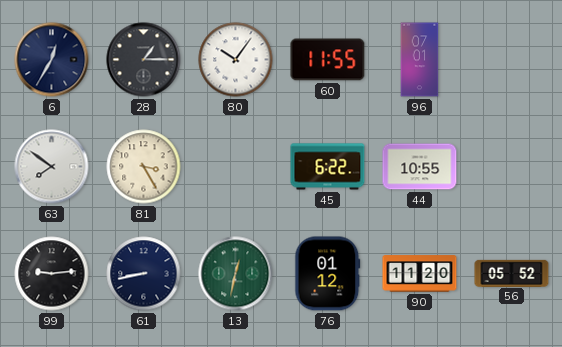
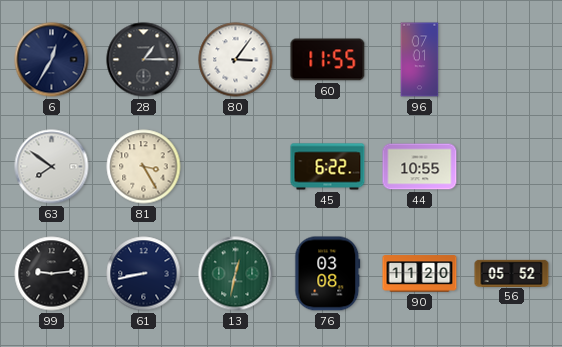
80: 10:06 -> 3:06
76: 01:12 -> 03:08
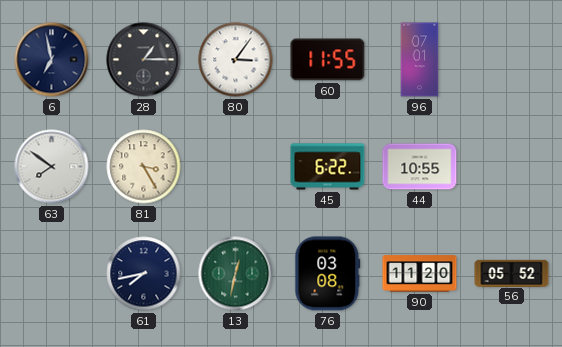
6: 12:35 -> 6:58
99: 9:14 -> none
61: 8:43 -> 7:43
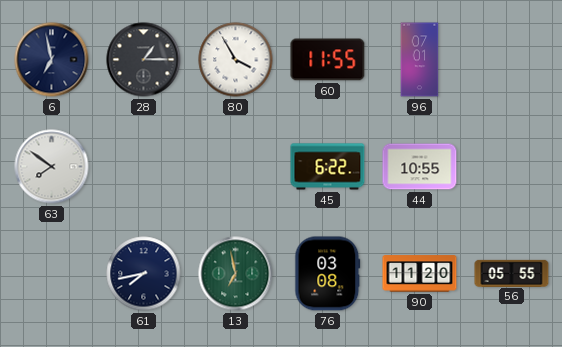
80: 3:06 -> 3:55
81: 3:25 -> none
13: 12:32 -> 6:58
56: 05:52 -> 05:55
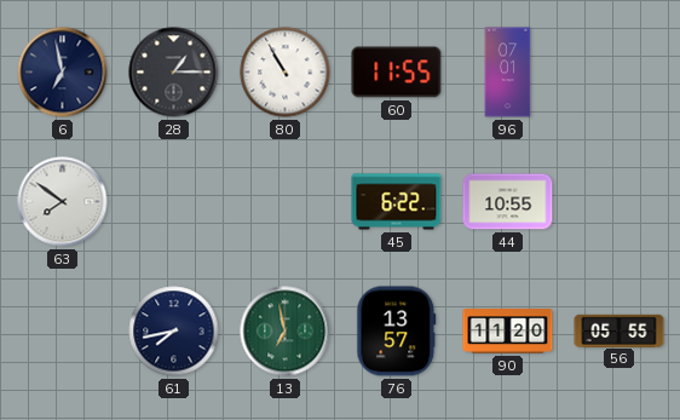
80: 3:55 -> 10:55
76: 03:08 -> 13:57
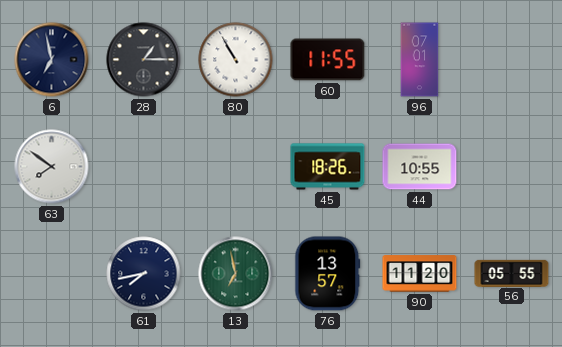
45: 6:22 -> 18:26
